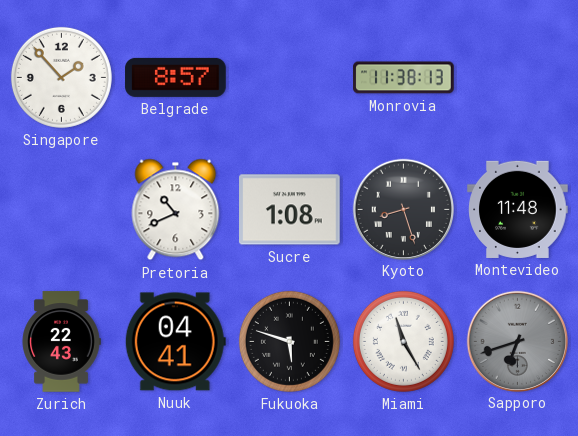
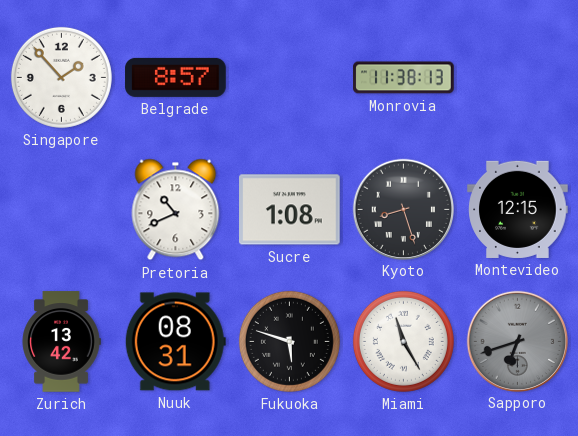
Montevideo: 11:48 -> 12:15
Zurich: 22:43 -> 13:42
Nuuk: 04:41 -> 08:31
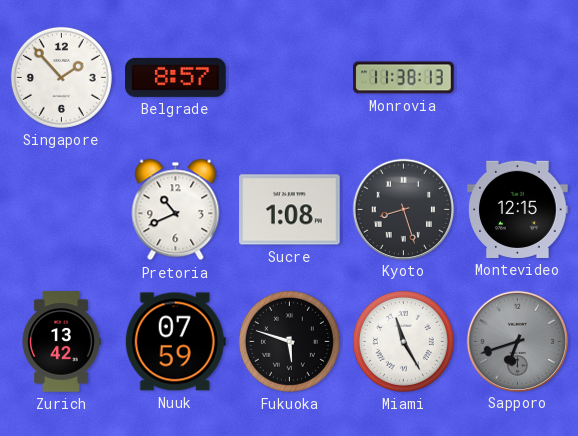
Nuuk: 08:31 -> 07:59
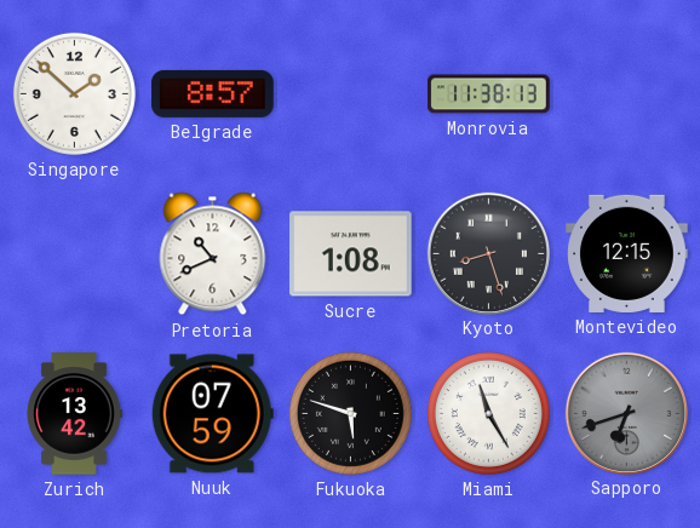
Singapore: 1:53 -> 1:52
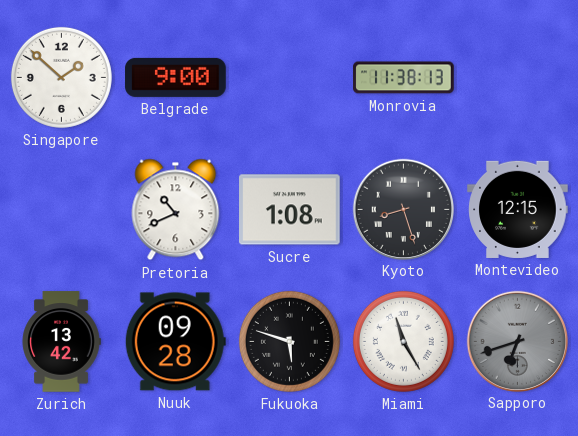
Belgrade: 8:57 -> 9:00
Nuuk: 07:59 -> 09:28
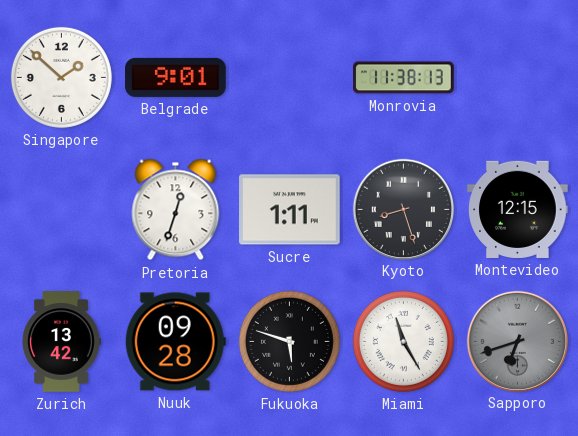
Belgrade: 9:00 -> 9:01
Pretoria: 10:41 -> 12:33
Sucre: 1:08 -> 1:11
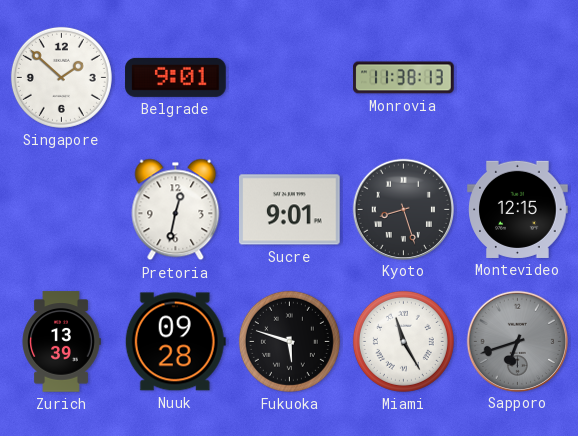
Pretoria: 12:33 -> 12:32
Sucre: 1:11 -> 9:01
Zurich: 13:42 -> 13:39
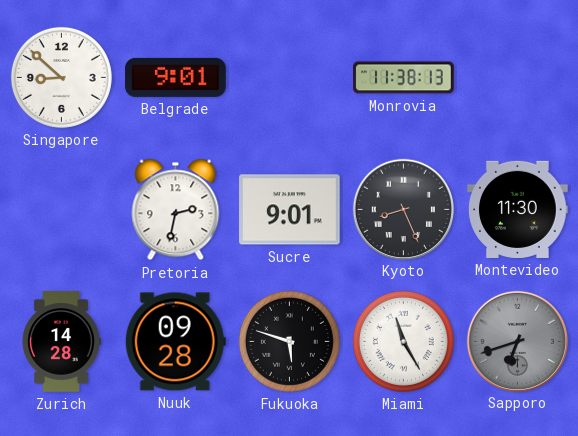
Singapore: 1:52 -> 8:52
Pretoria: 12:32 -> 2:32
Kyoto: 8:27 -> 8:26
Montevideo: 12:15 -> 11:30
Zurich: 13:39 -> 14:28
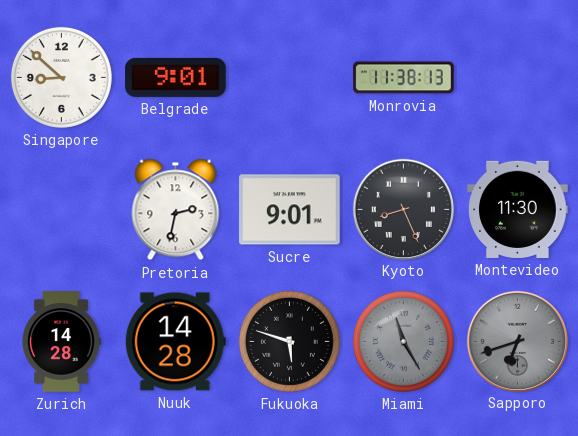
Nuuk: 09:28 -> 14:28
Miami dial: white -> grey
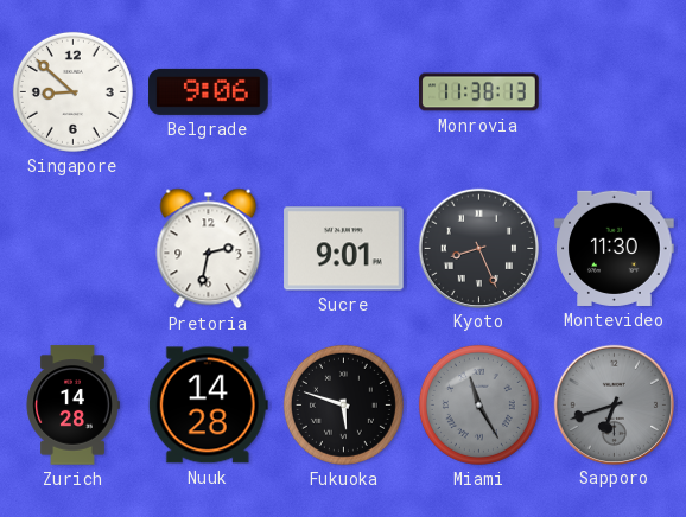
Belgrade: 9:01 -> 9:06
